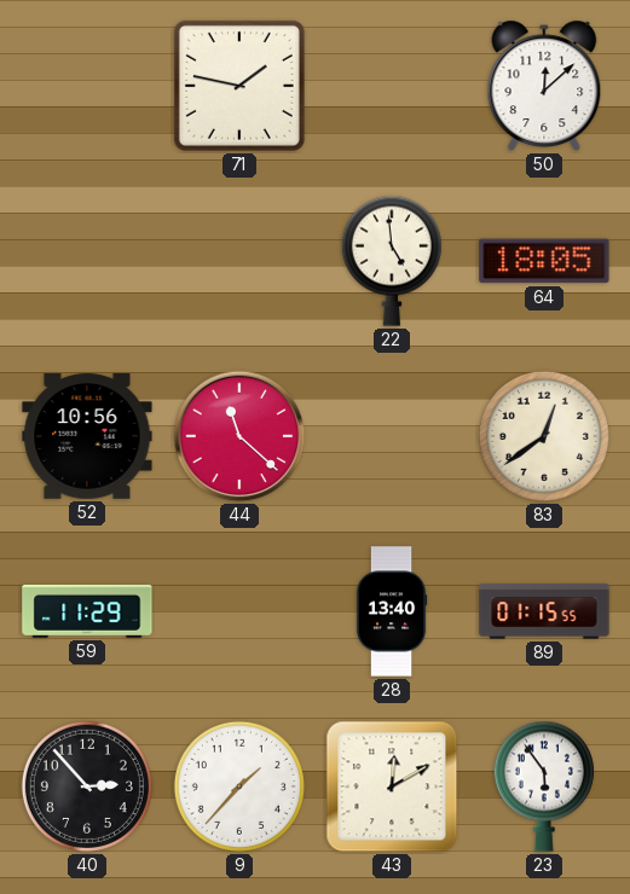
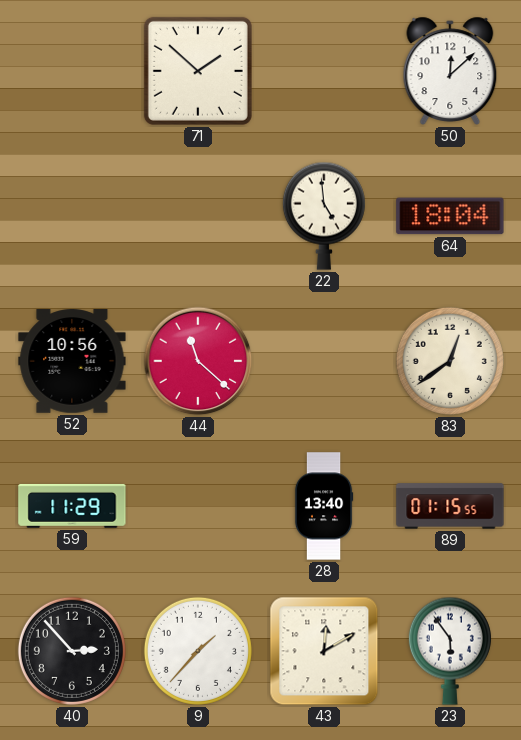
71: 1:47 -> 1:52
64: 18:05 -> 18:04
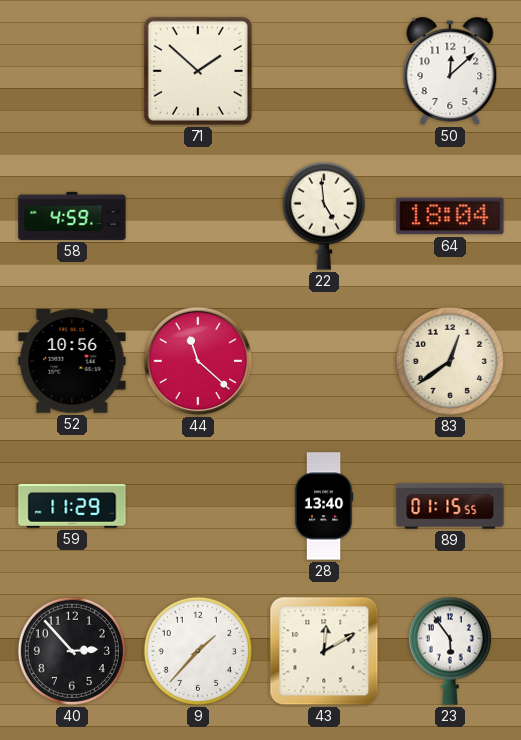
58: none -> 4:59
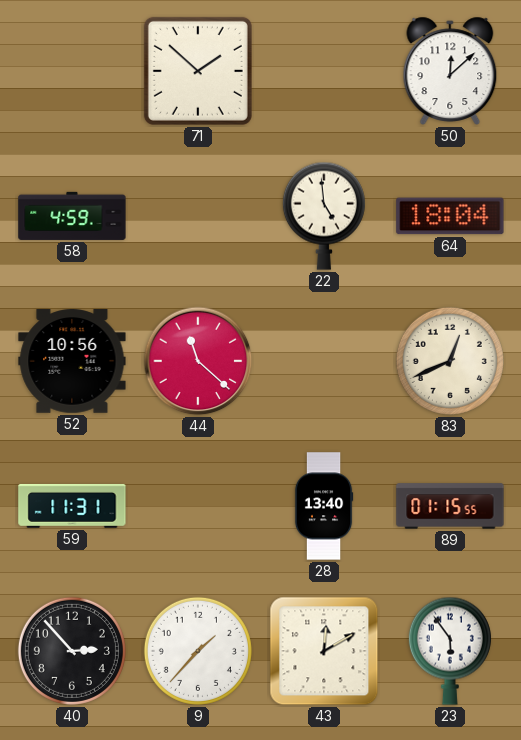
83: 12:39 -> 12:41
59: 11:29 -> 11:31
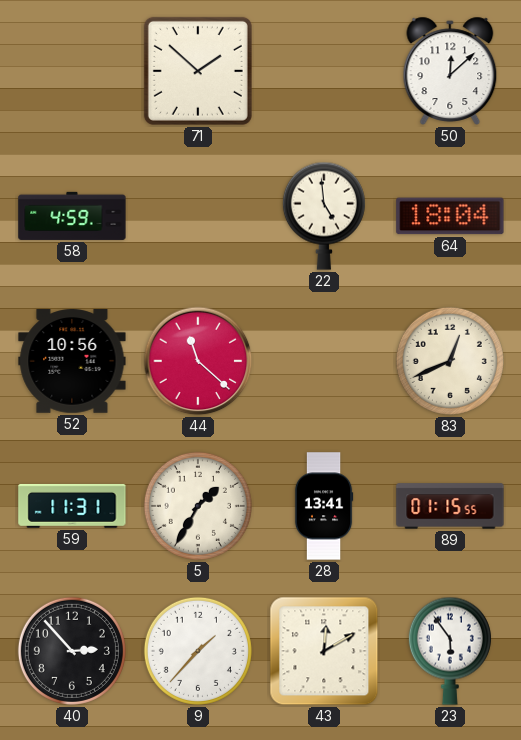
5: none -> 1:35
28: 13:40 -> 13:41
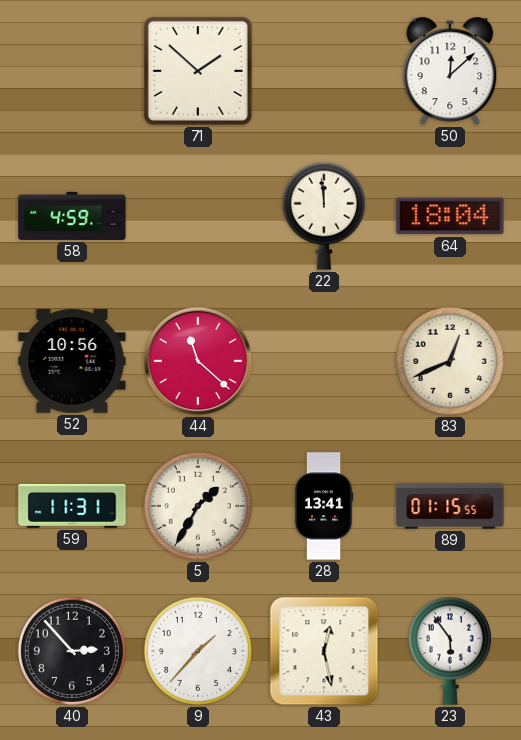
22: 4:59 -> 11:59
43: 12:10 -> 12:28
